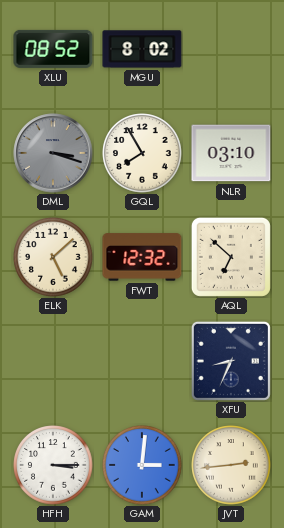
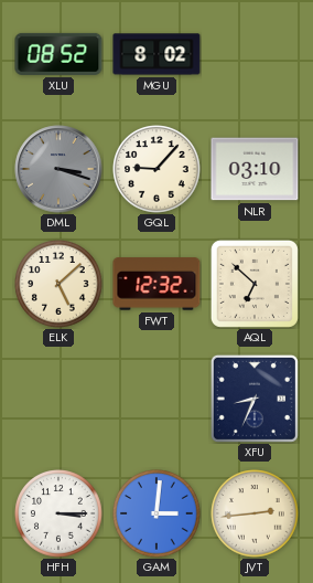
GQL: 7:55 -> 9:07
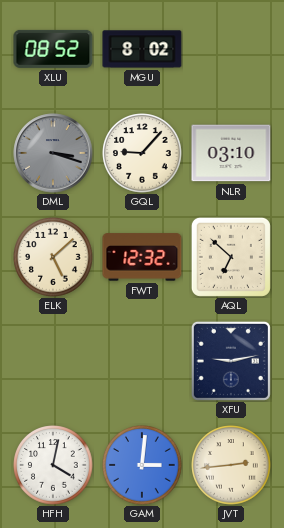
XFU: 8:34 -> 9:13
HFH: 3:15 -> 4:02
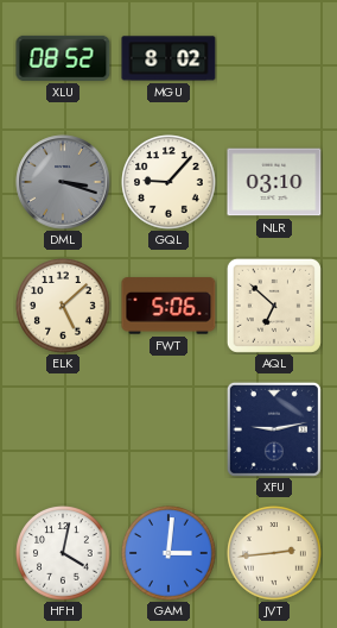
FWT: 12:32 -> 5:06
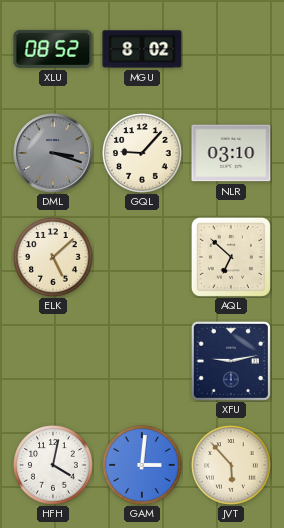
FWT: 5:06 -> none
JVT: 2:44 -> 5:53
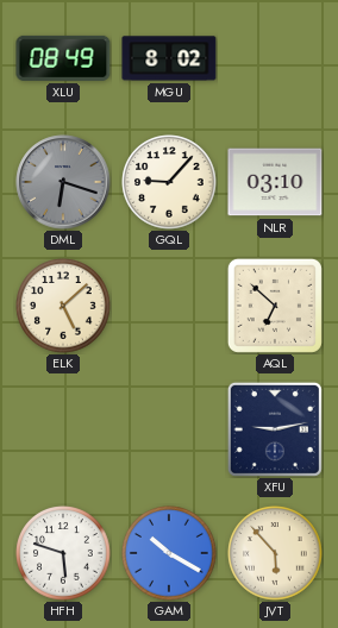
XLU: 08:52 -> 08:49
DML: 3:18 -> 6:18
HFH: 4:02 -> 5:48
GAM: 3:01 -> 10:20
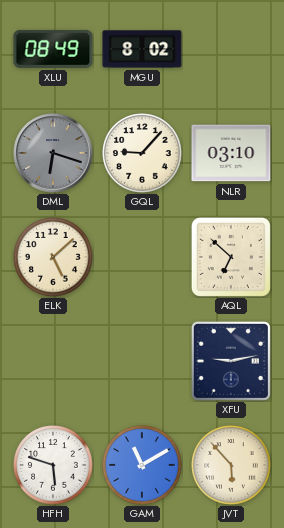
GAM: 10:20 -> 11:10
